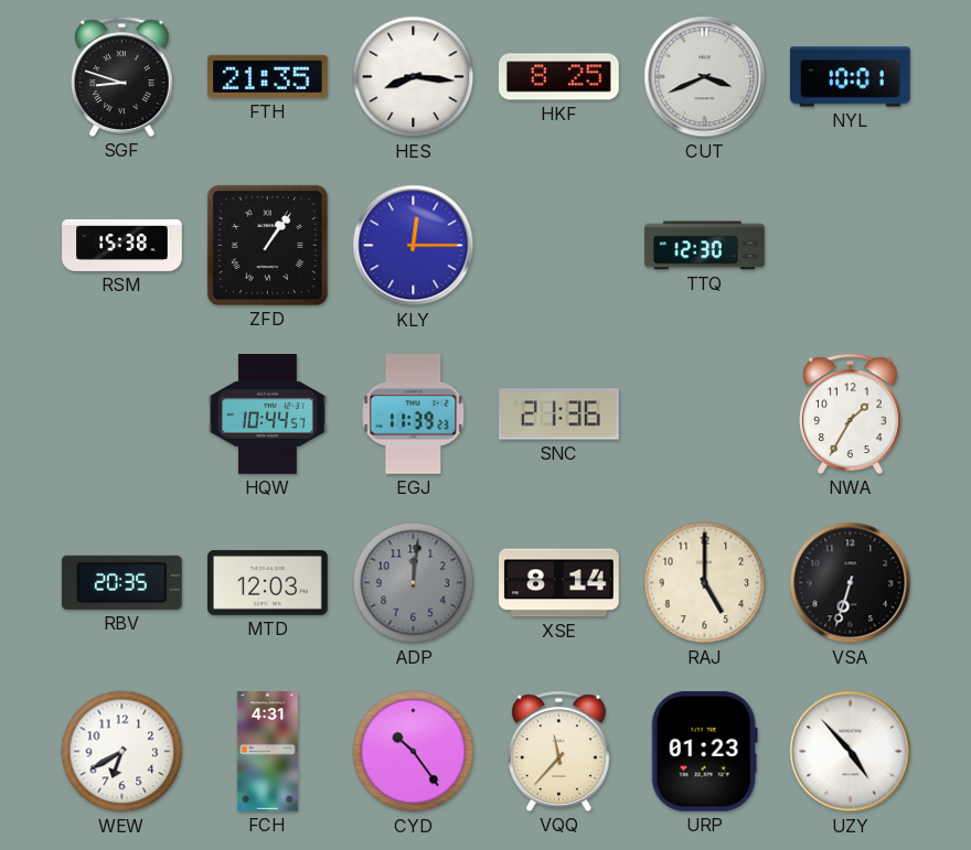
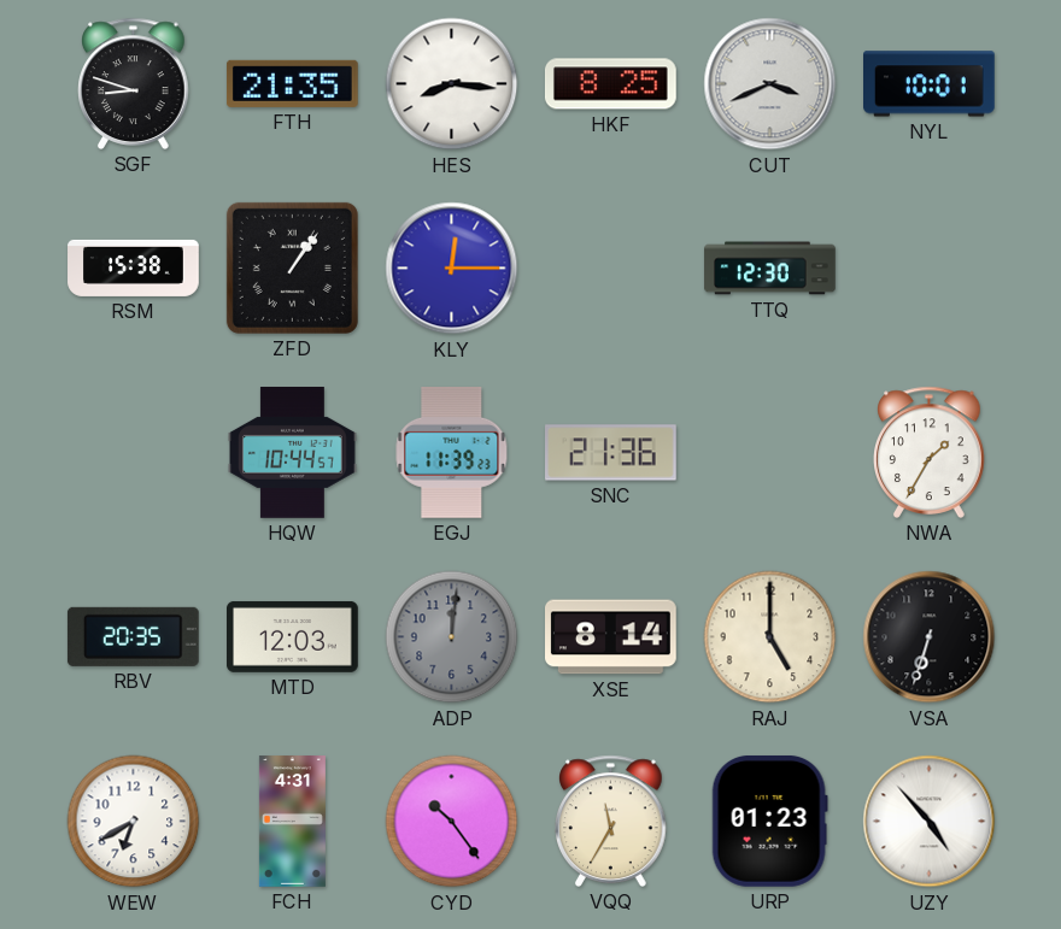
VQQ: 11:37 -> 11:35
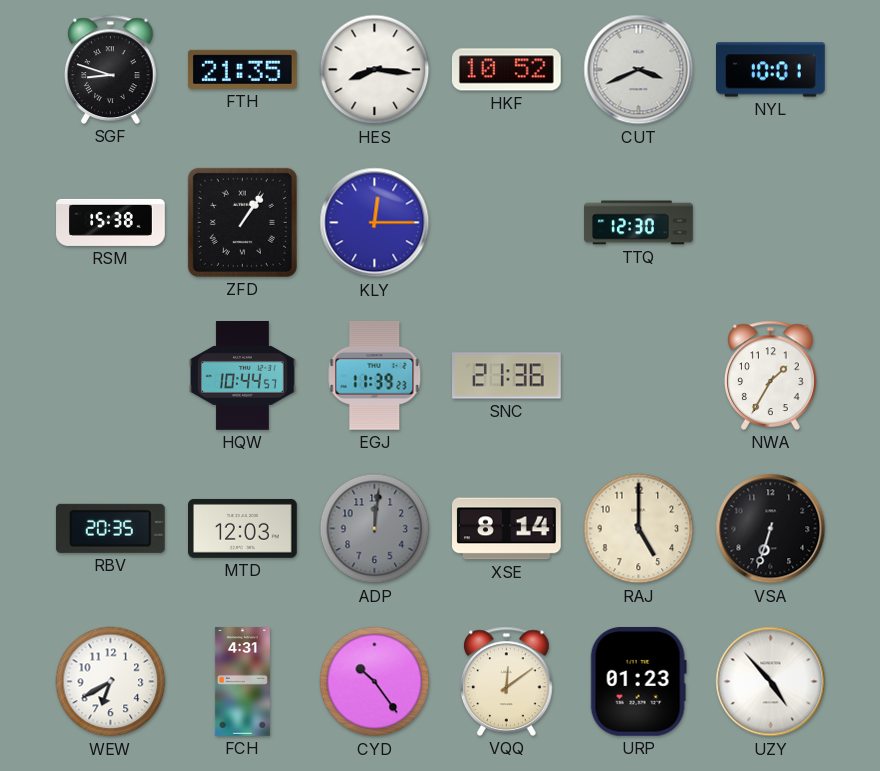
HKF: 8:25 -> 10:52
VQQ: 11:35 -> 12:09
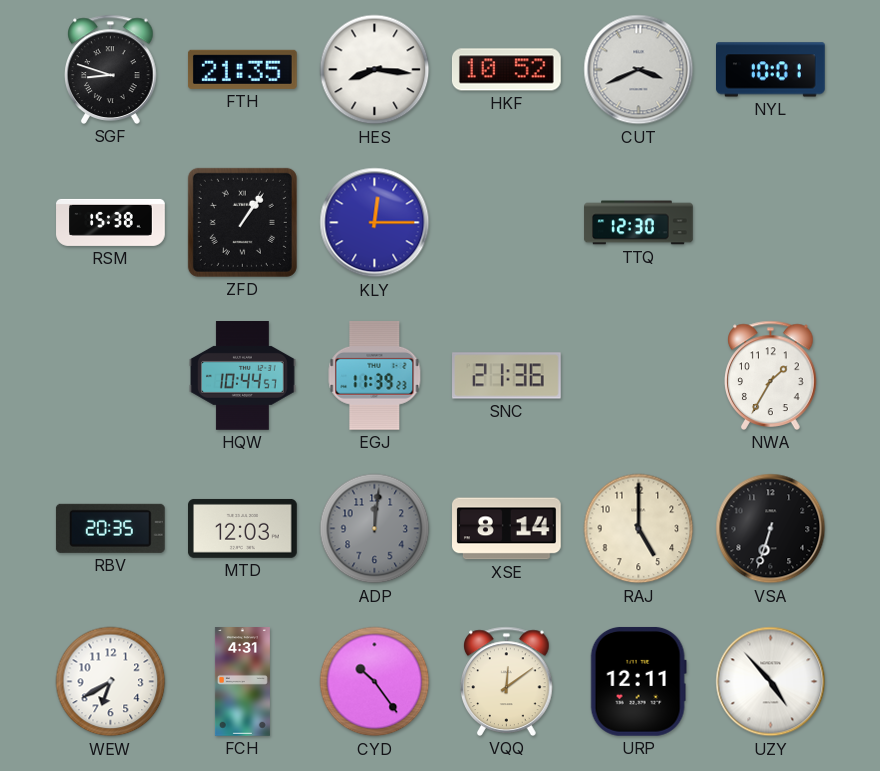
URP: 01:23 -> 12:11
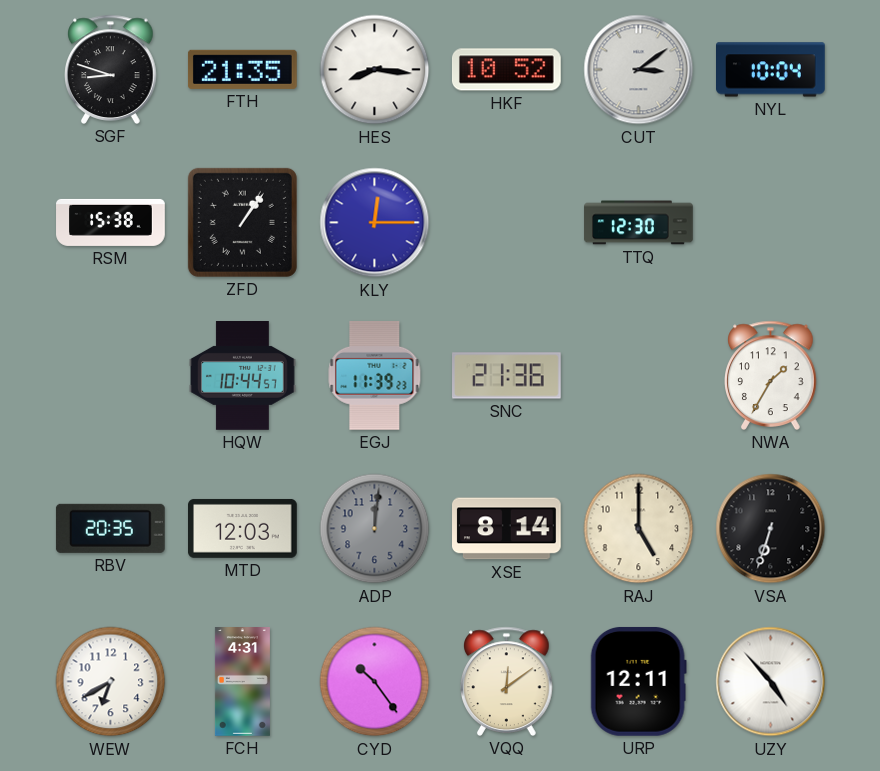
CUT: 3:41 -> 3:09
NYL: 10:01 -> 10:04
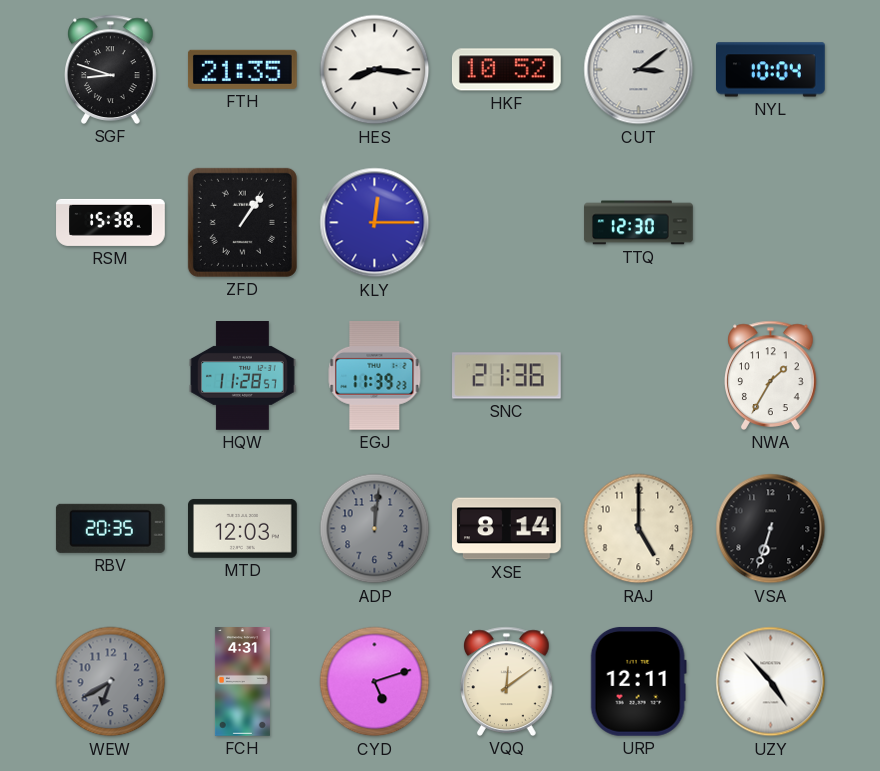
HQW: 10:44 -> 11:28
WEW dial: white -> grey
CYD: 10:24 -> 5:12
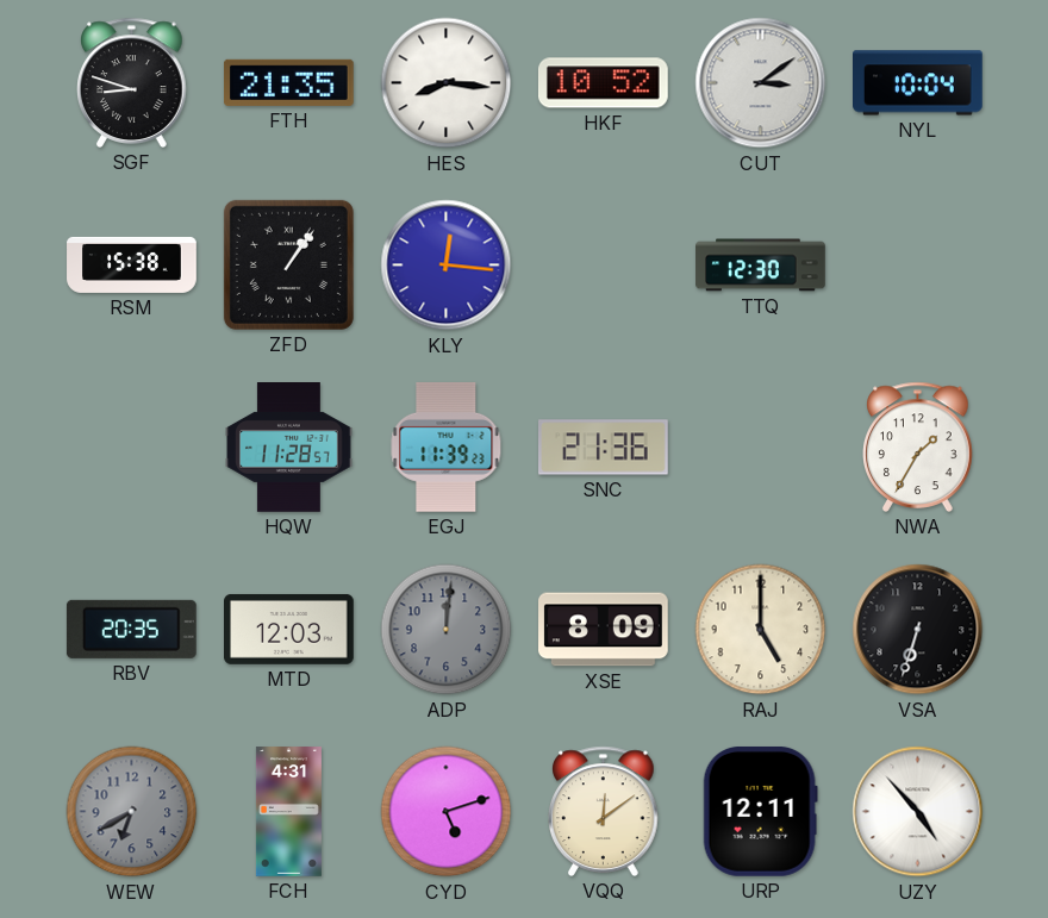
KLY: 12:15 -> 12:16
XSE: 8:14 -> 8:09
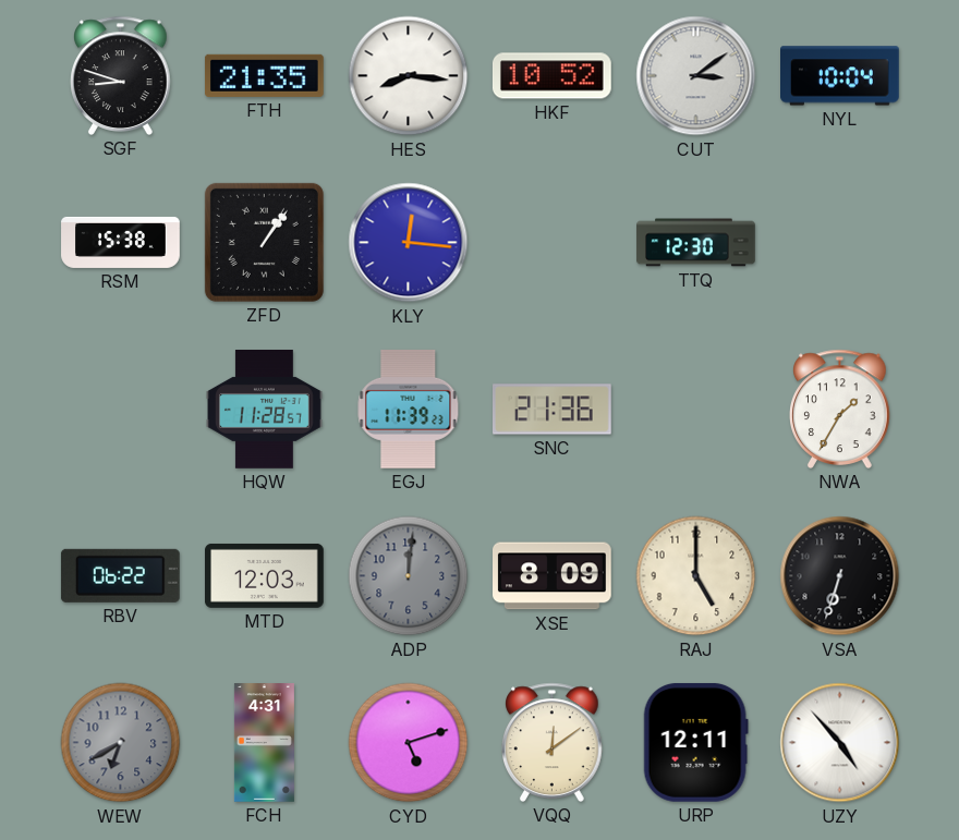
RBV: 20:35 -> 06:22
